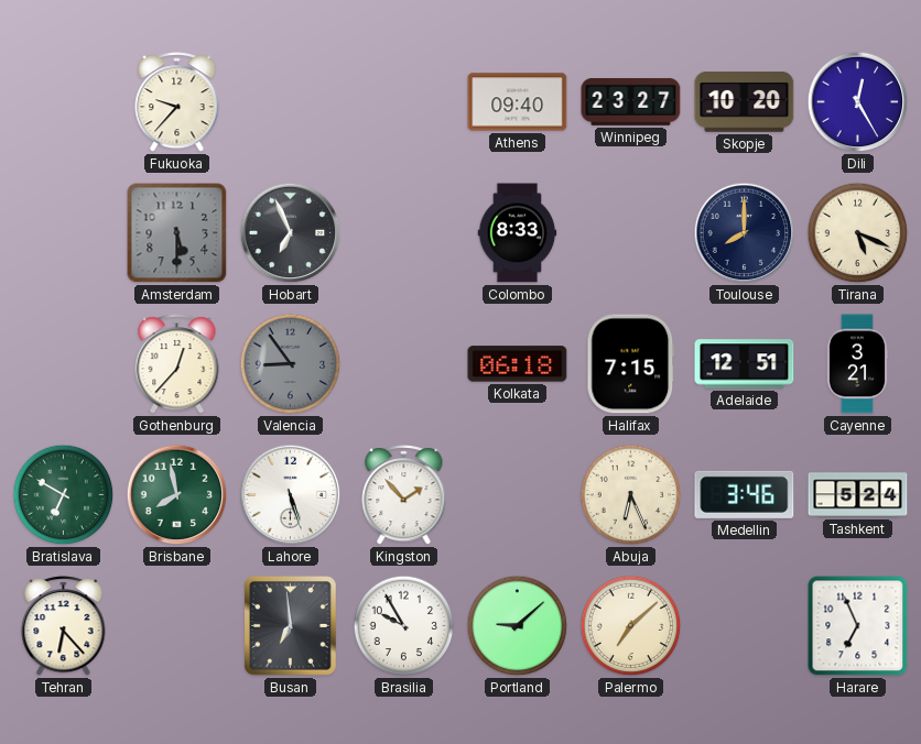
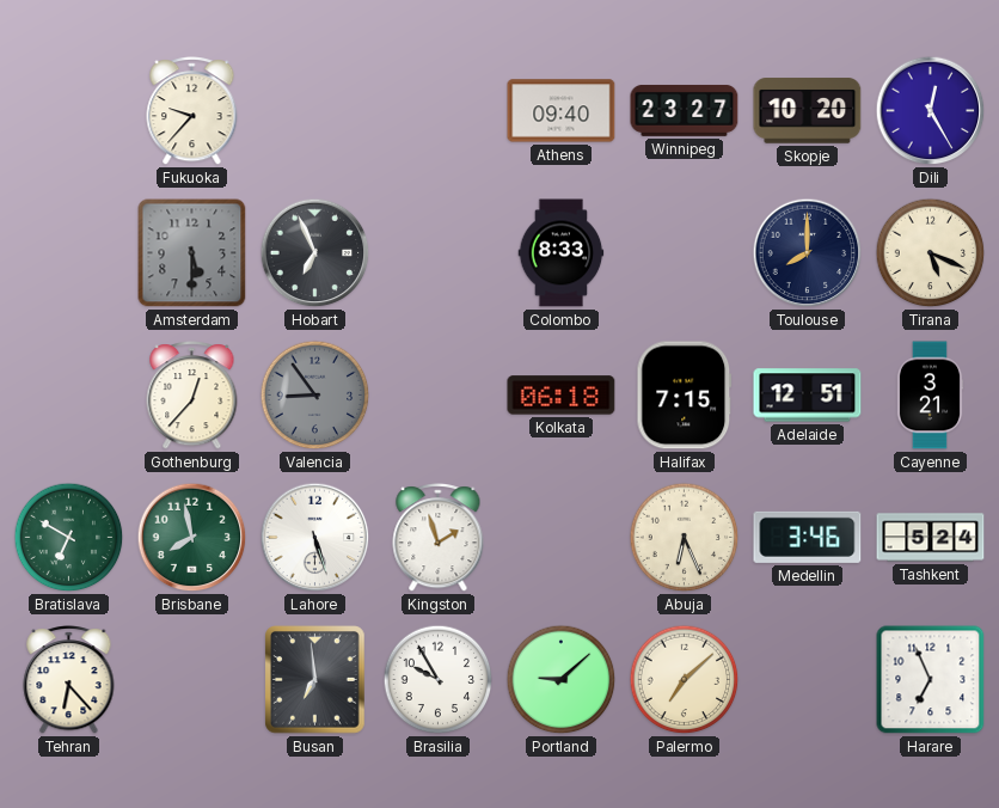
Kingston: 1:53 -> 1:57
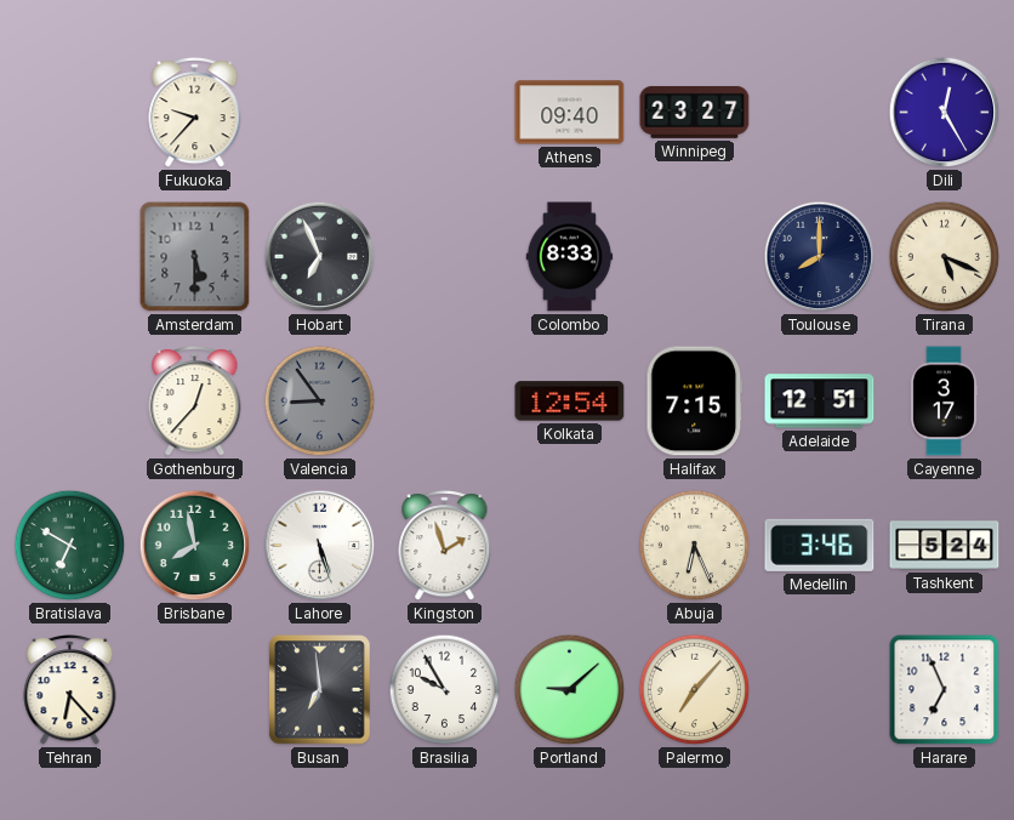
Skopje: 10:20 -> none
Kolkata: 06:18 -> 12:54
Cayenne: 3:21 -> 3:17
Palermo: 7:08 -> 7:07
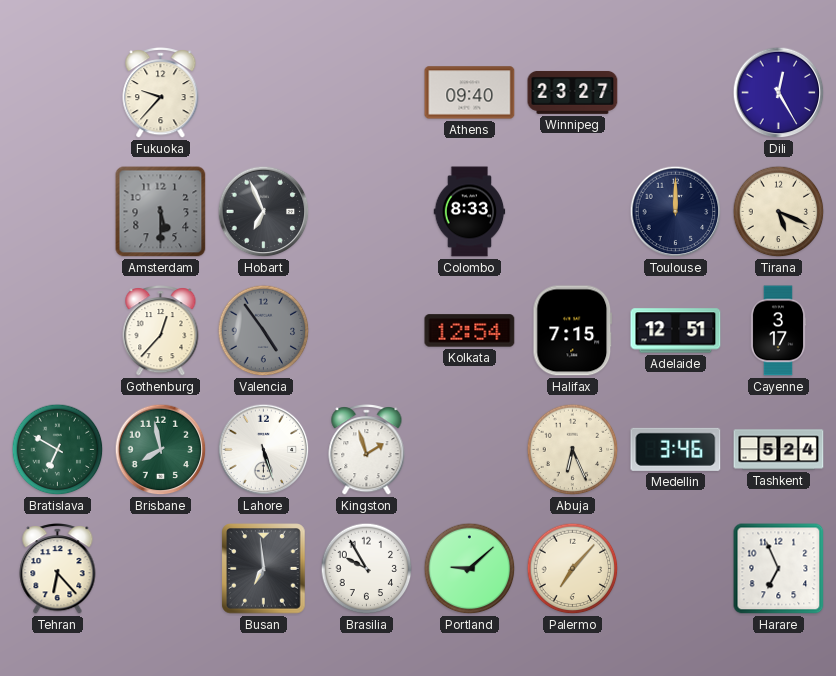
Toulouse: 8:00 -> 12:00
Valencia: 8:54 -> 4:54
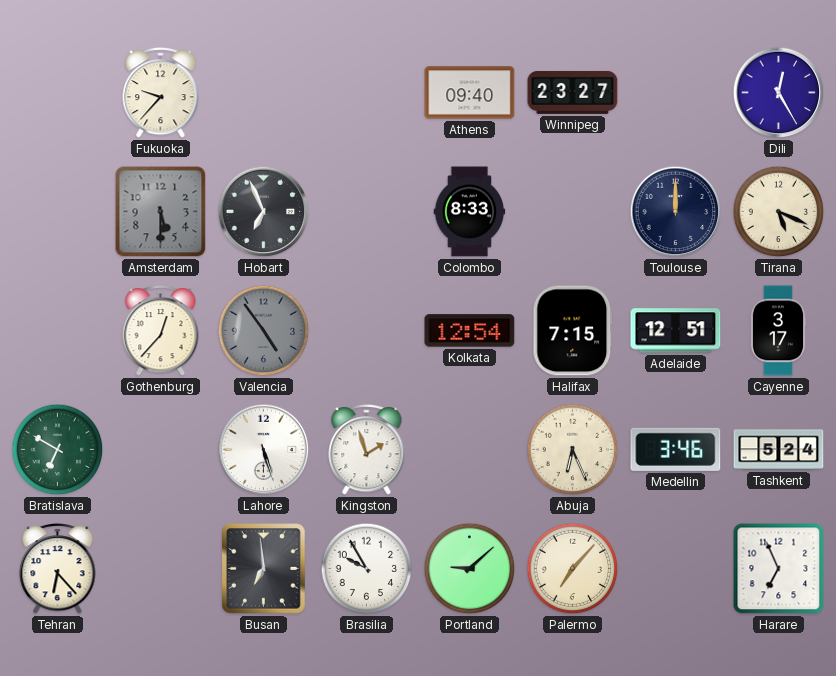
Brisbane: 7:58 -> none
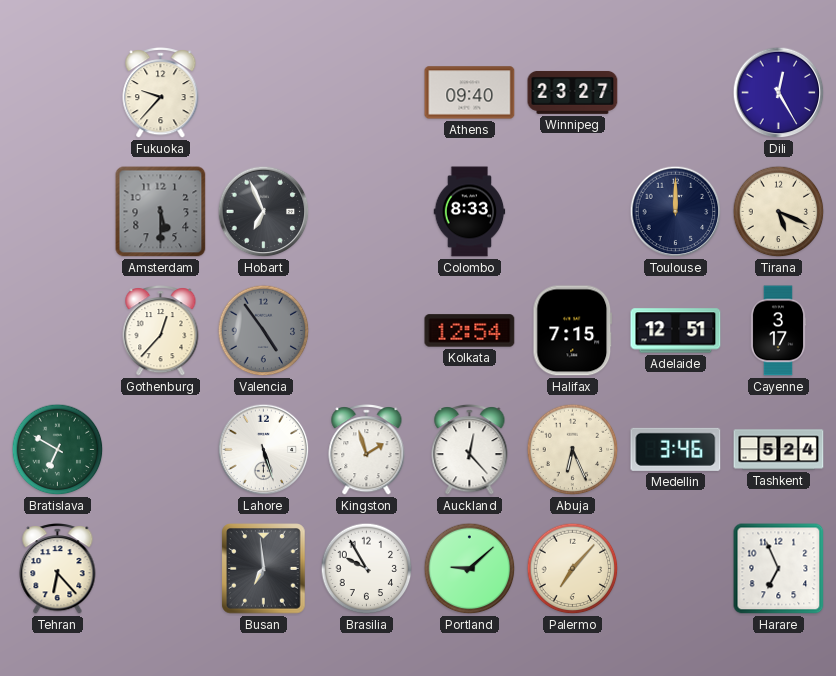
Auckland: none -> 12:23
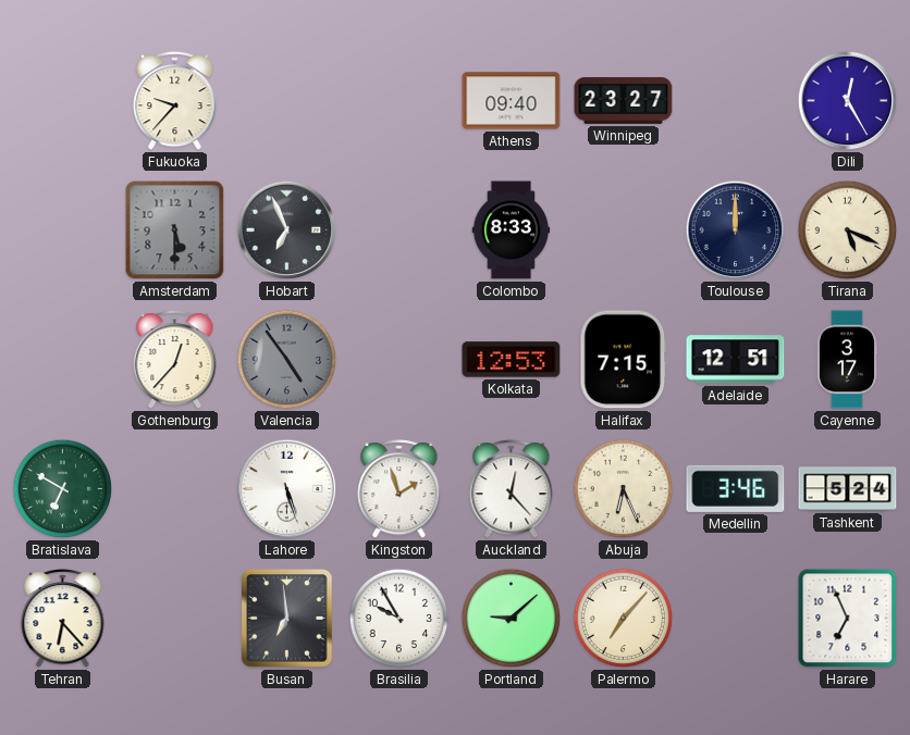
Kolkata: 12:54 -> 12:53
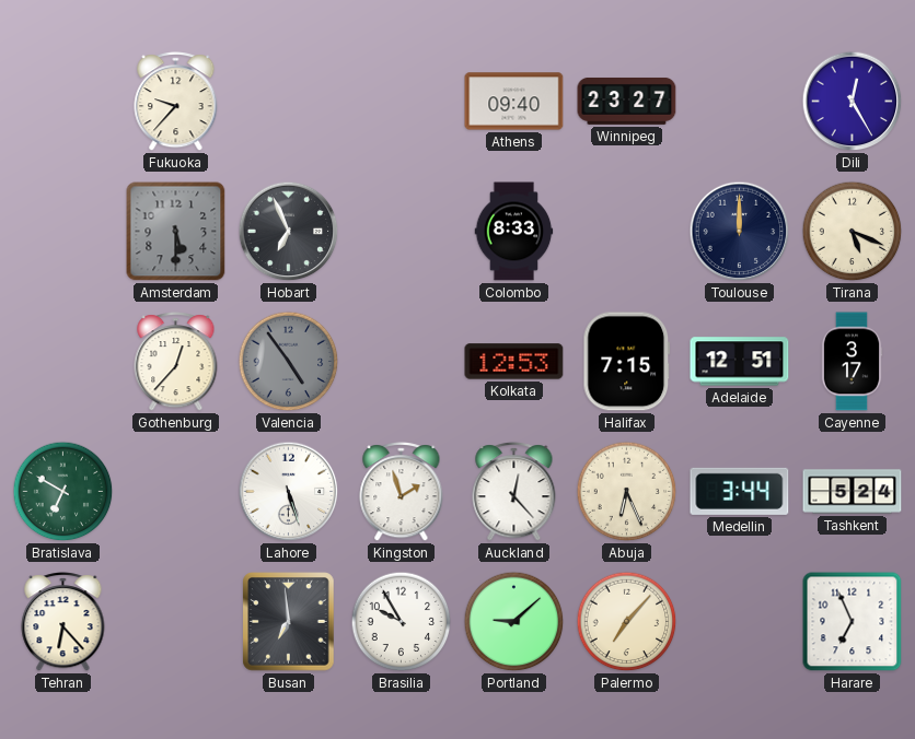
Medellin: 3:46 -> 3:44
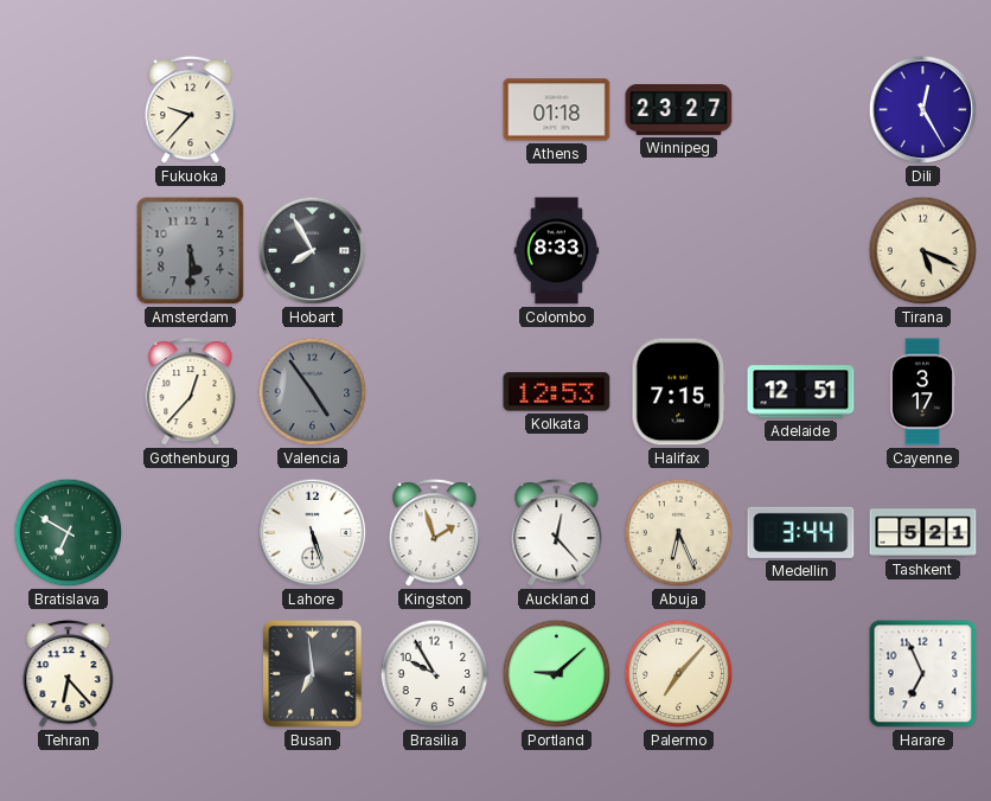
Athens: 09:40 -> 01:18
Hobart: 6:56 -> 7:55
Toulouse: 12:00 -> none
Tashkent: 5:24 -> 5:21
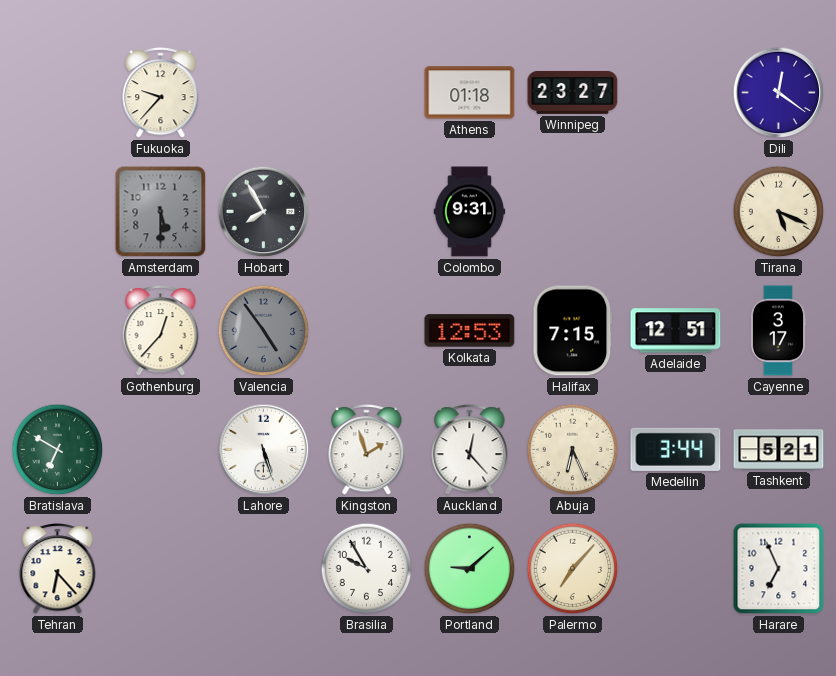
Dili: 12:25 -> 12:21
Colombo: 8:33 -> 9:31
Busan: 6:59 -> none
